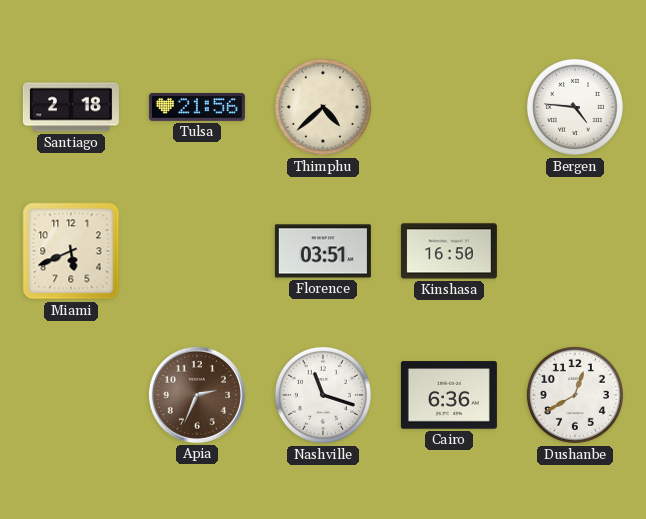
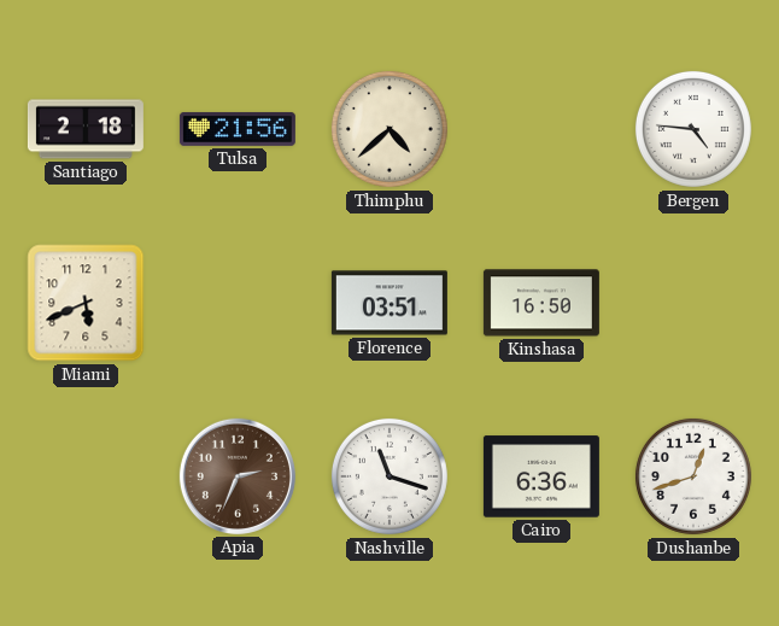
Dushanbe: 12:40 -> 12:42
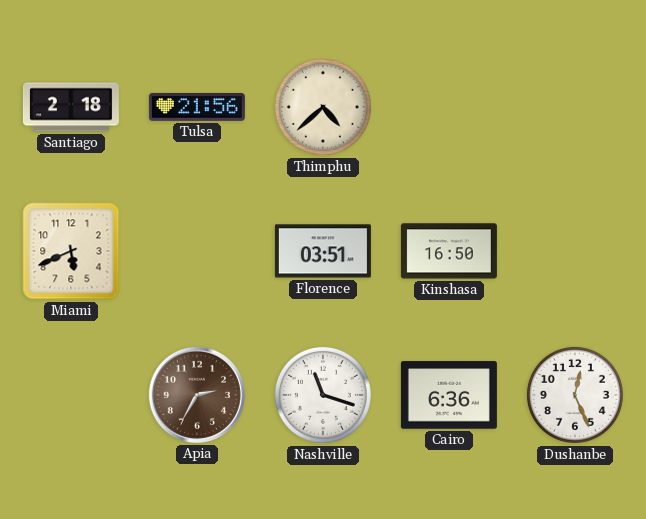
Bergen: 4:46 -> none
Apia: 2:34 -> 2:35
Dushanbe: 12:42 -> 12:26
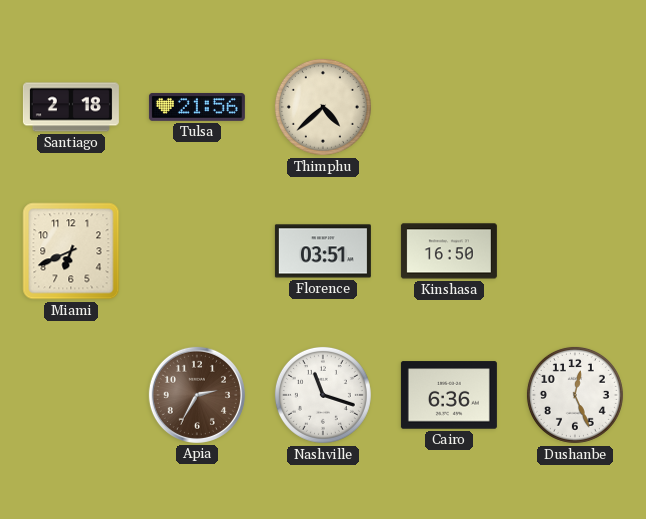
Miami: 5:41 -> 6:41
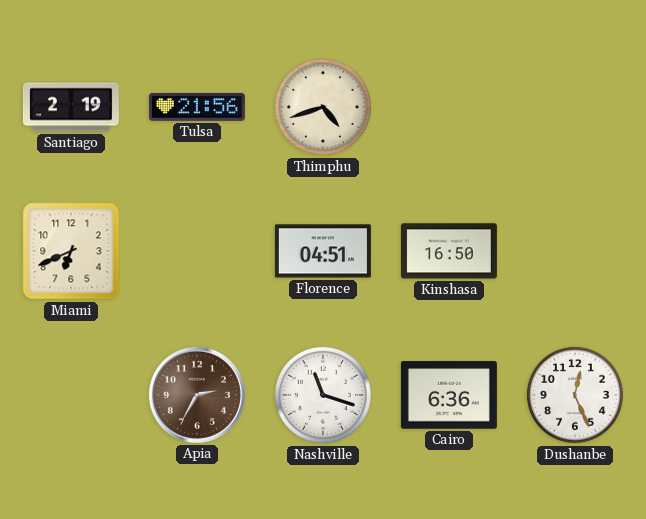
Santiago: 2:18 -> 2:19
Thimphu: 4:38 -> 4:42
Florence: 03:51 -> 04:51
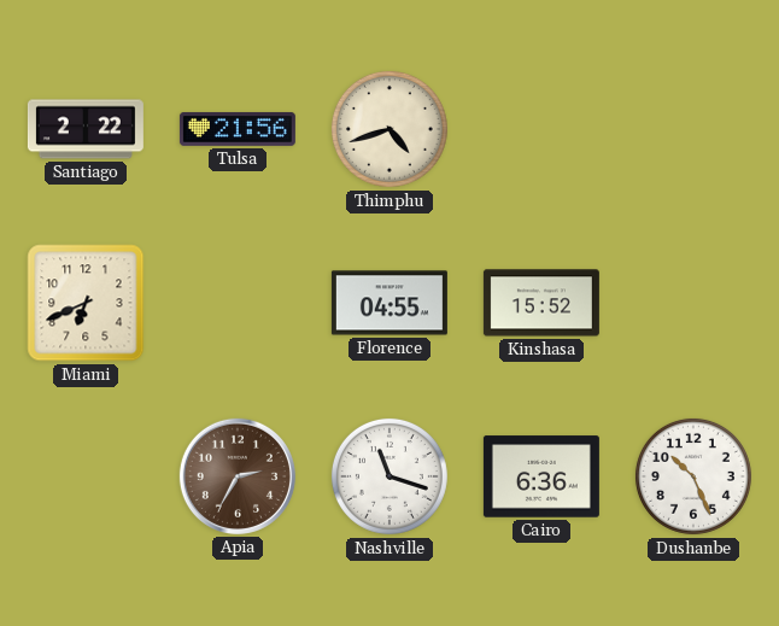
Santiago: 2:19 -> 2:22
Florence: 04:51 -> 04:55
Kinshasa: 16:50 -> 15:52
Dushanbe: 12:26 -> 10:26
